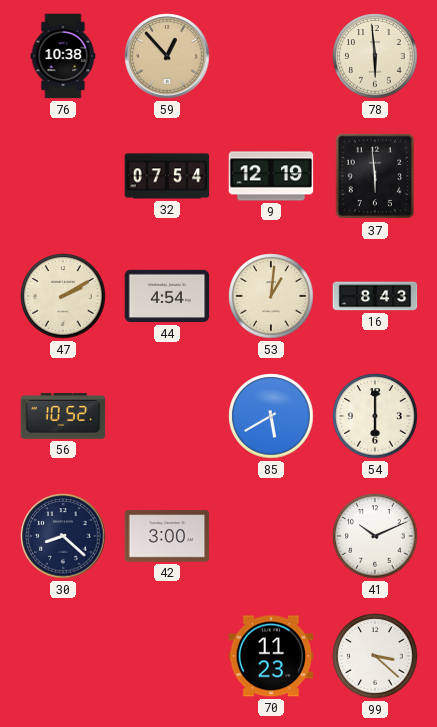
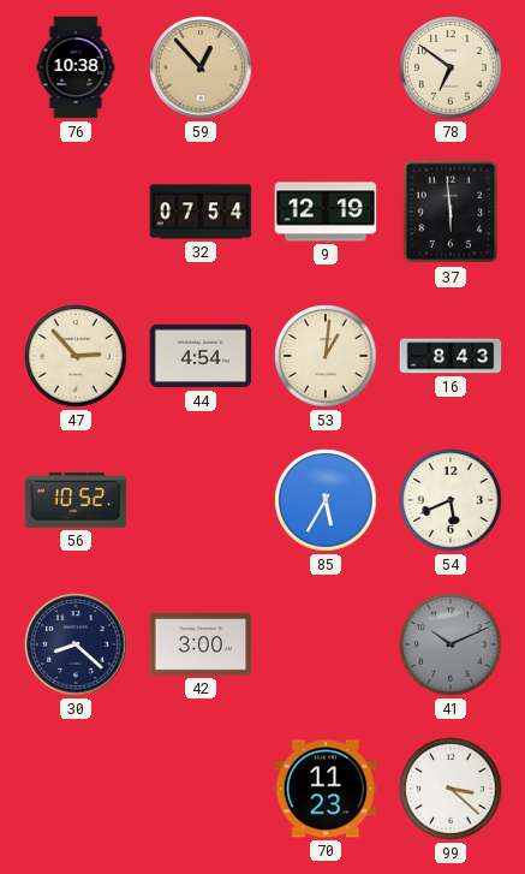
78: 5:59 -> 6:51
47: 2:10 -> 2:53
85: 5:40 -> 5:35
54: 6:00 -> 5:41
41 dial: white -> grey
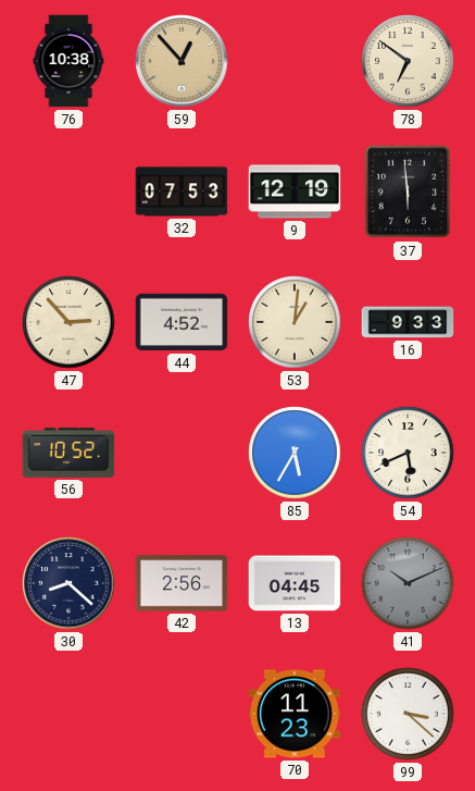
32: 07:54 -> 07:53
44: 4:54 -> 4:52
16: 8:43 -> 9:33
42: 3:00 -> 2:56
13: none -> 04:45
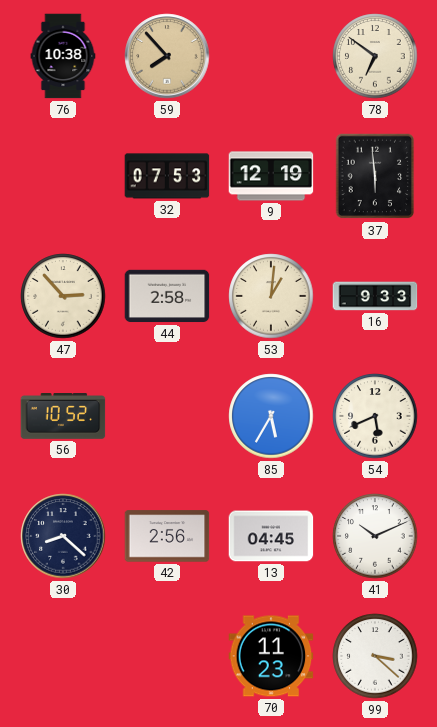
59: 12:53 -> 7:53
44: 4:52 -> 2:58
41 dial: grey -> white
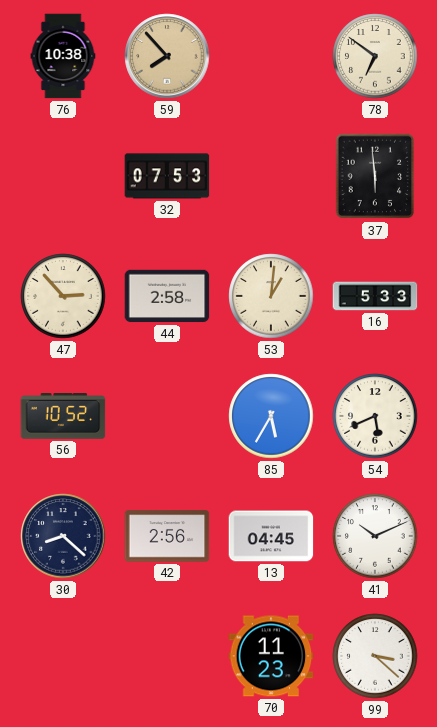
9: 12:19 -> none
16: 9:33 -> 5:33
